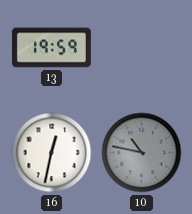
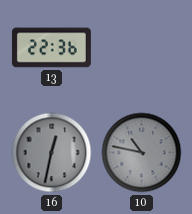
13: 19:59 -> 22:36
16 dial: white -> grey
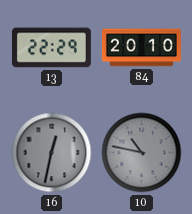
13: 22:36 -> 22:29
84: none -> 20:10
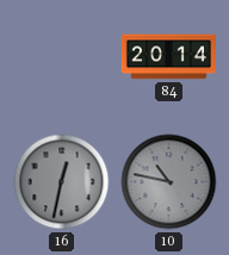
13: 22:29 -> none
84: 20:10 -> 20:14
